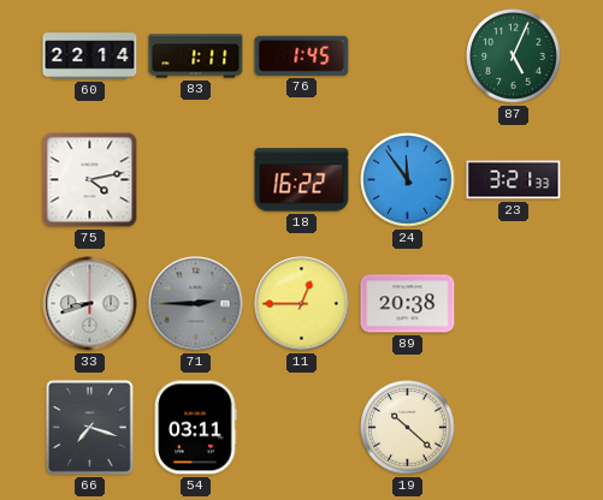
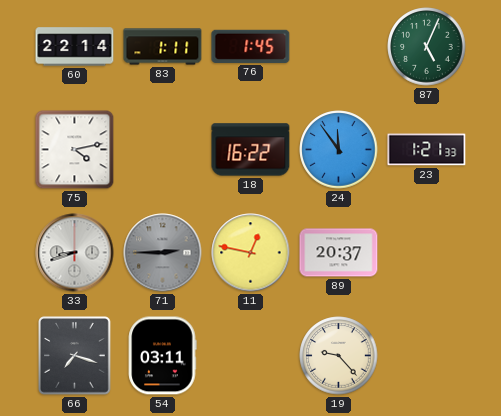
23: 3:21 -> 1:21
11: 12:45 -> 12:47
89: 20:38 -> 20:37
19: 10:22 -> 9:23
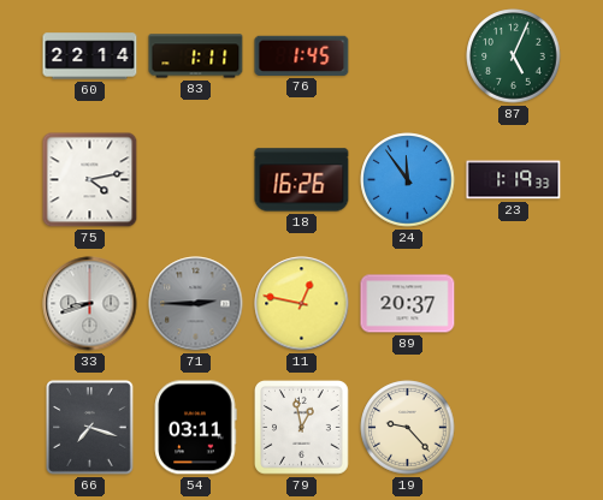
18: 16:22 -> 16:26
23: 1:21 -> 1:19
79: none -> 12:58
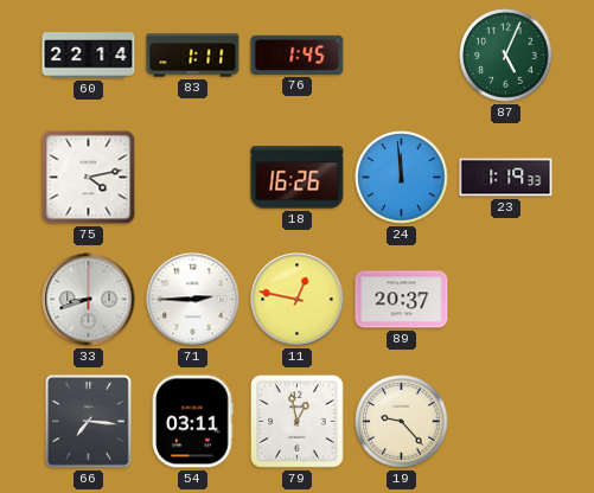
24: 11:54 -> 11:59
71 dial: grey -> white
66: 7:18 -> 7:16
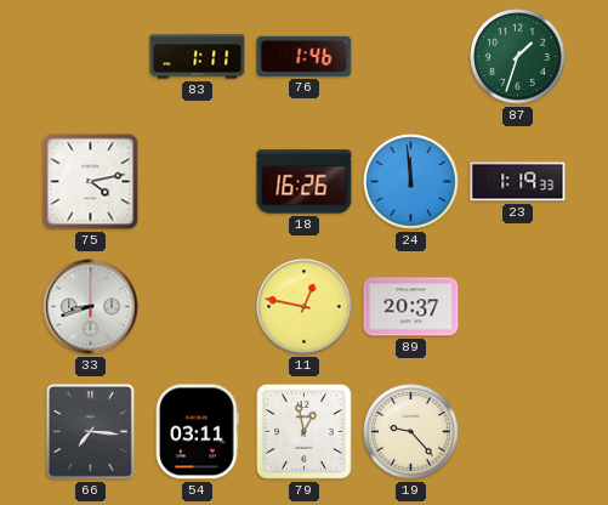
60: 22:14 -> none
76: 1:45 -> 1:46
87: 5:04 -> 1:33
71: 2:45 -> none
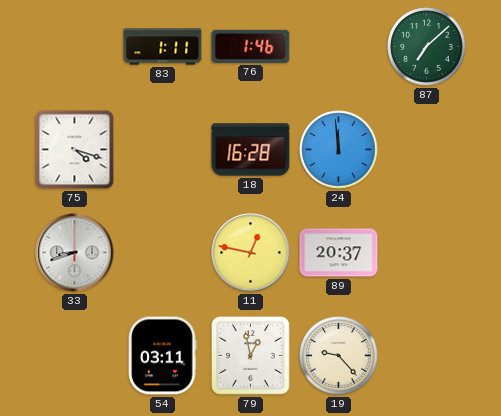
87: 1:33 -> 7:08
75: 4:13 -> 4:18
18: 16:26 -> 16:28
23: 1:19 -> none
66: 7:16 -> none
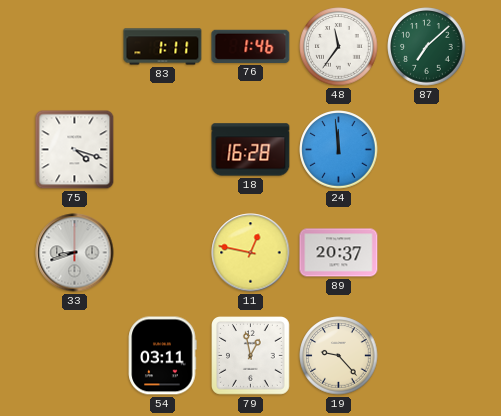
48: none -> 11:36
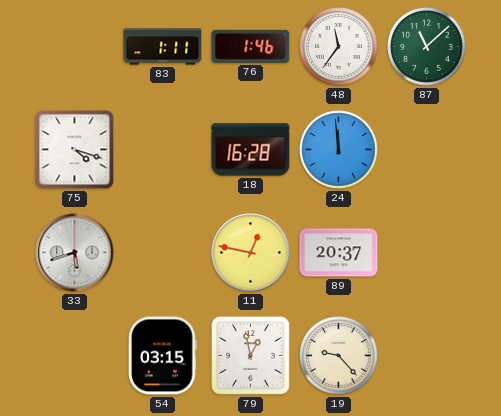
87: 7:08 -> 11:08
33: 8:42 -> 5:42
54: 03:11 -> 03:15
